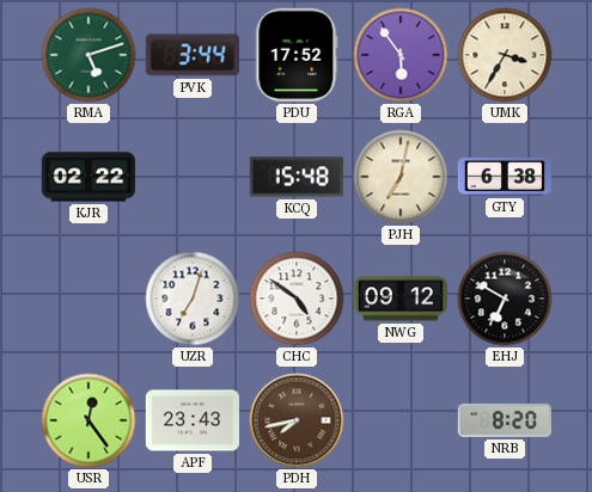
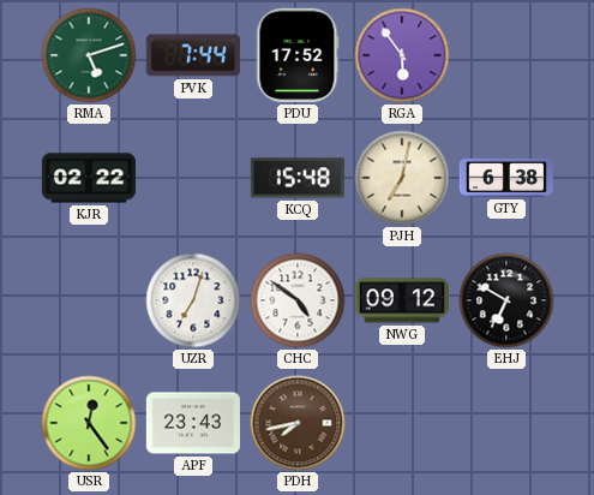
PVK: 3:44 -> 7:44
UMK: 3:35 -> none
NRB: 8:20 -> none
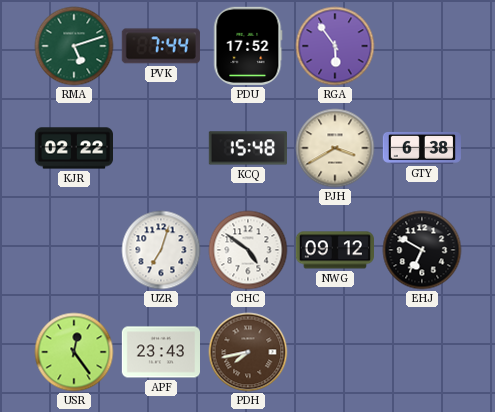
PJH: 7:02 -> 3:40
